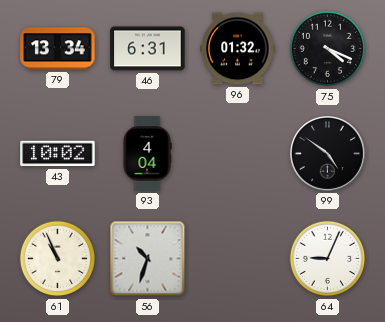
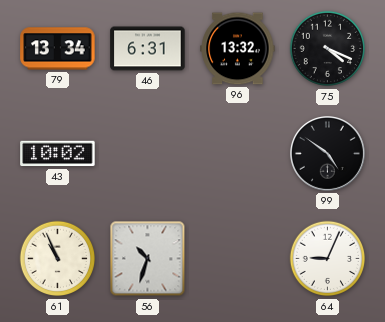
96: 01:32 -> 13:32
93: 4:04 -> none
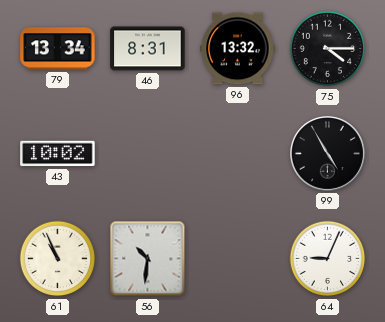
46: 6:31 -> 8:31
75: 4:19 -> 4:15
99: 4:51 -> 4:55
56: 10:33 -> 10:31
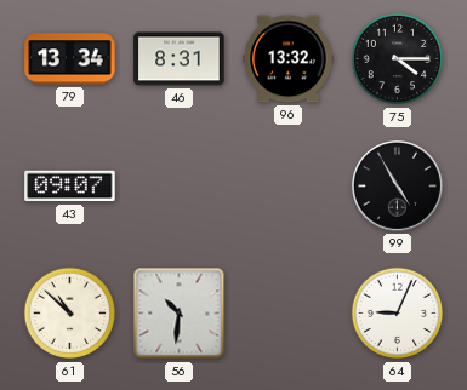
43: 10:02 -> 09:07
61: 10:56 -> 10:52
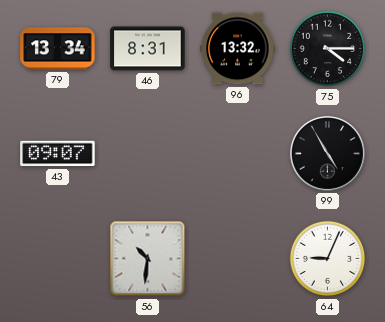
61: 10:52 -> none
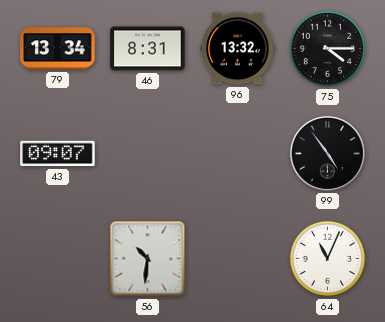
99: 4:55 -> 4:54
64: 9:04 -> 11:04
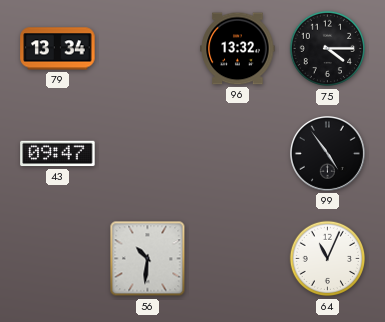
46: 8:31 -> none
43: 09:07 -> 09:47
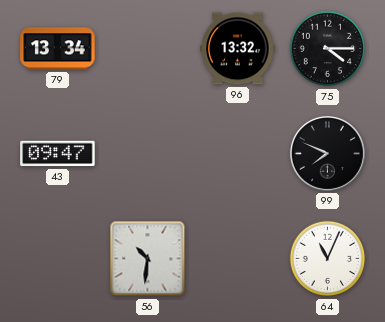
99: 4:54 -> 7:49
